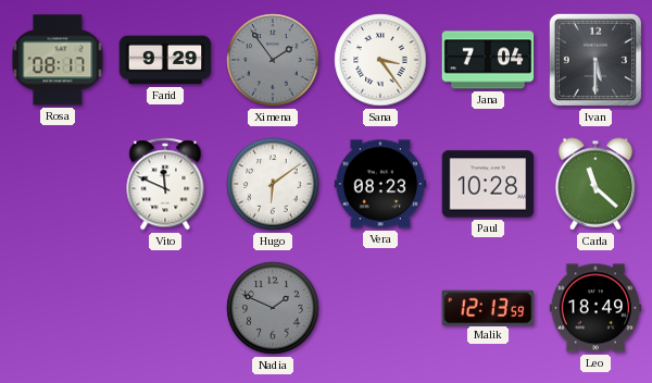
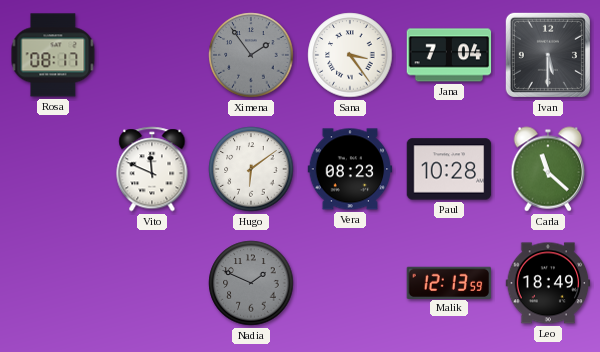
Farid: 9:29 -> none
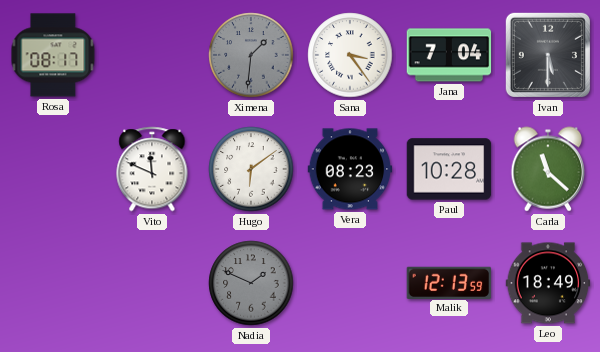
Ximena: 1:54 -> 1:31
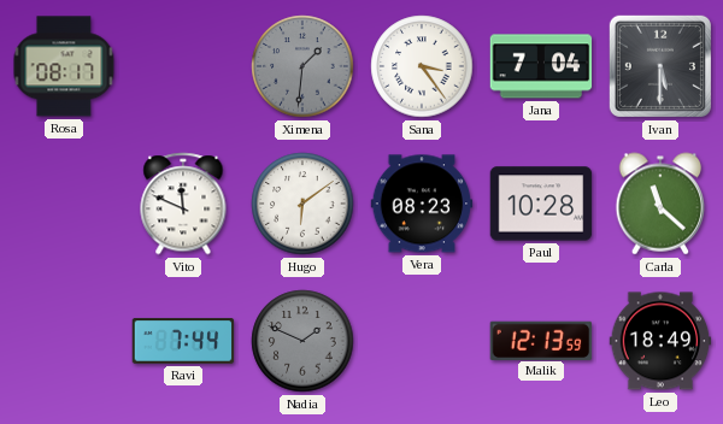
Ravi: none -> 7:44
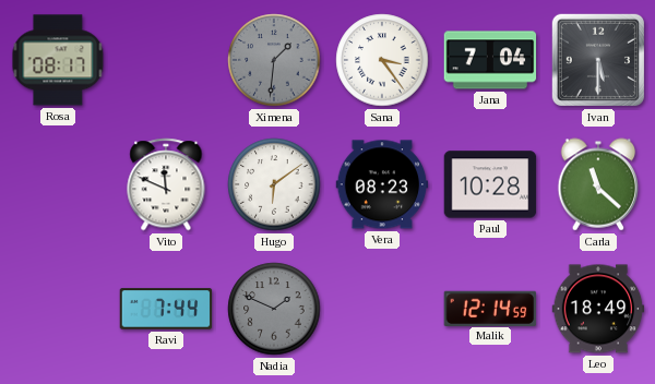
Malik: 12:13 -> 12:14
